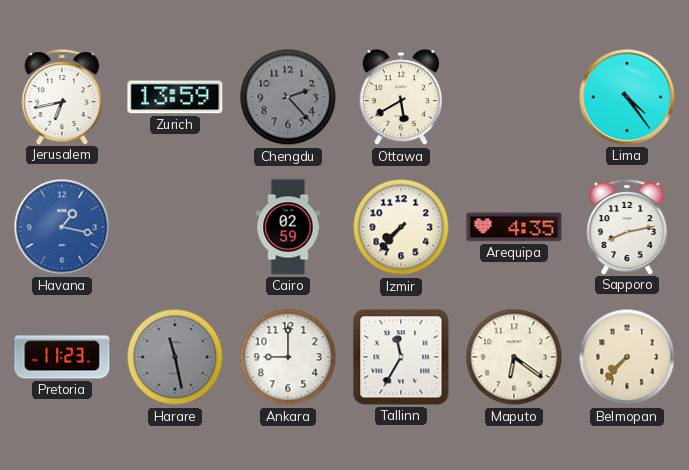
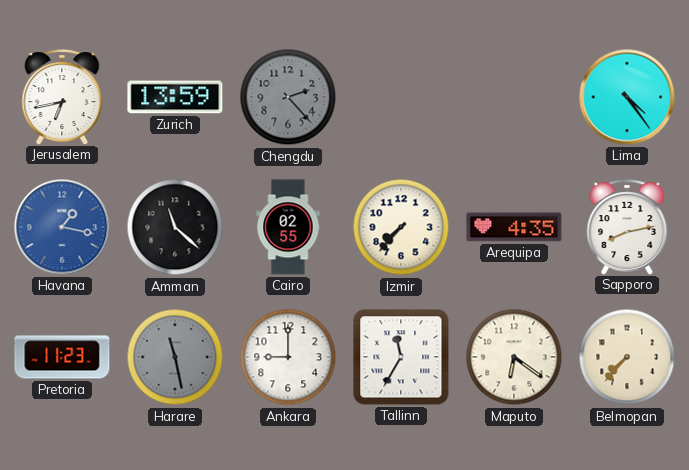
Ottawa: 5:40 -> none
Amman: none -> 11:22
Cairo: 02:59 -> 02:55
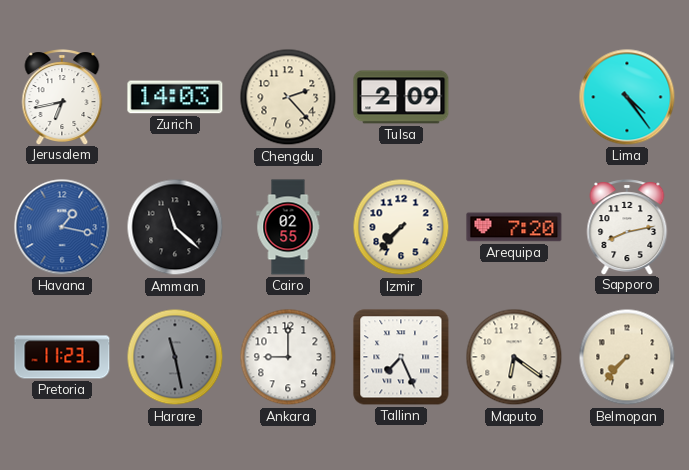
Zurich: 13:59 -> 14:03
Chengdu dial: grey -> cream
Tulsa: none -> 2:09
Arequipa: 4:35 -> 7:20
Tallinn: 11:35 -> 7:26
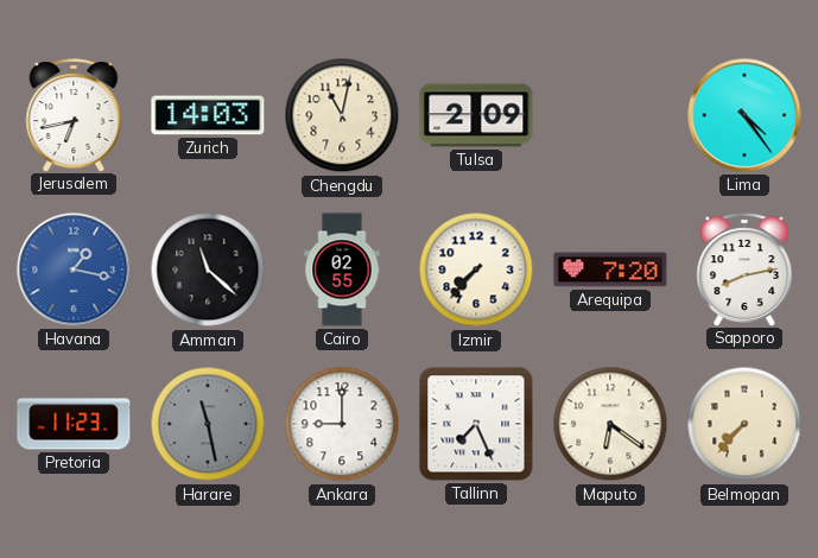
Chengdu: 2:23 -> 11:02
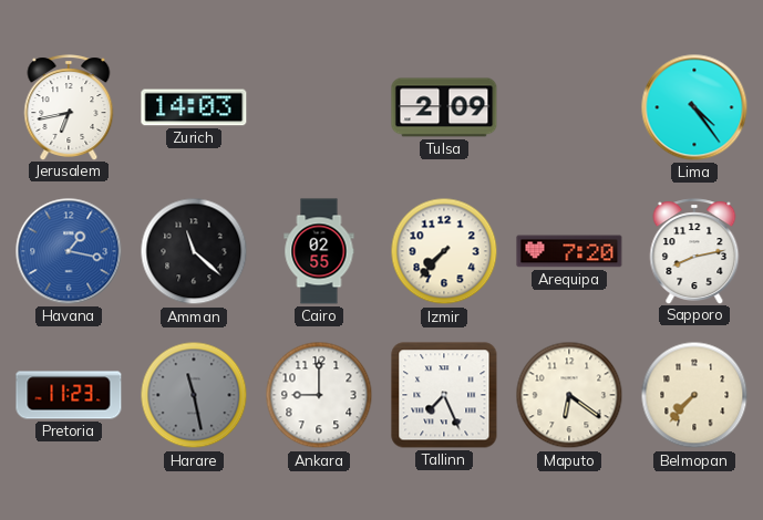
Chengdu: 11:02 -> none
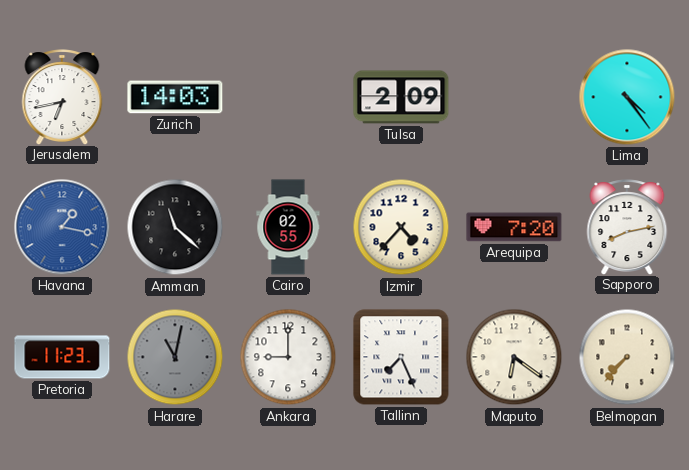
Izmir: 7:37 -> 4:37
Harare: 11:28 -> 11:02
